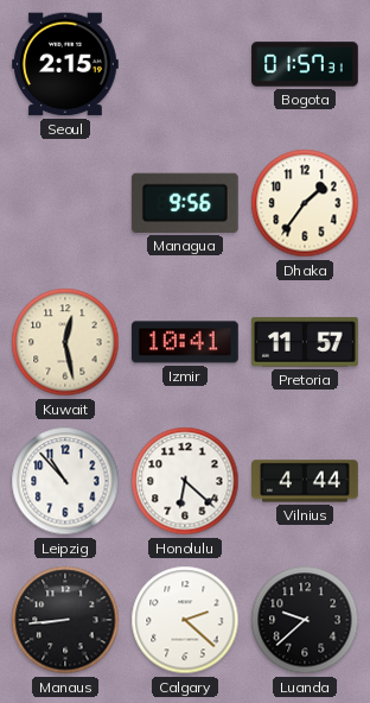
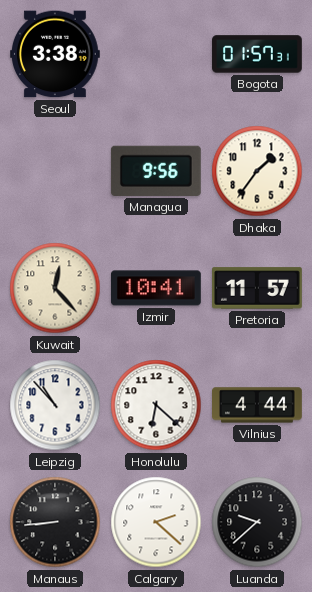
Seoul: 2:15 -> 3:38
Kuwait: 12:28 -> 12:23
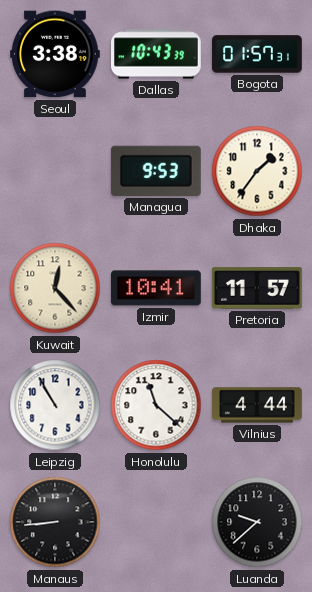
Dallas: none -> 10:43
Managua: 9:56 -> 9:53
Leipzig: 10:53 -> 10:55
Honolulu: 6:22 -> 11:22
Calgary: 2:22 -> none
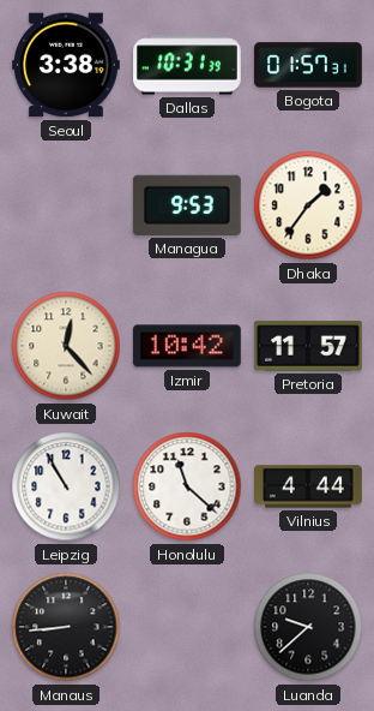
Dallas: 10:43 -> 10:31
Izmir: 10:41 -> 10:42
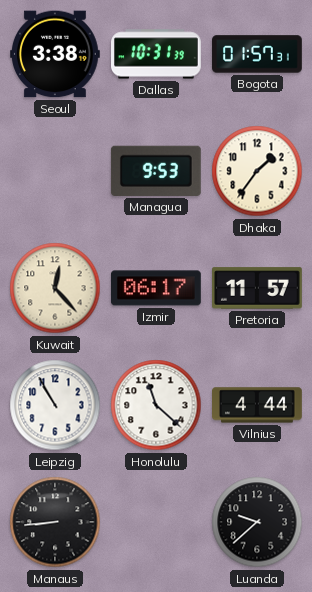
Izmir: 10:42 -> 06:17
